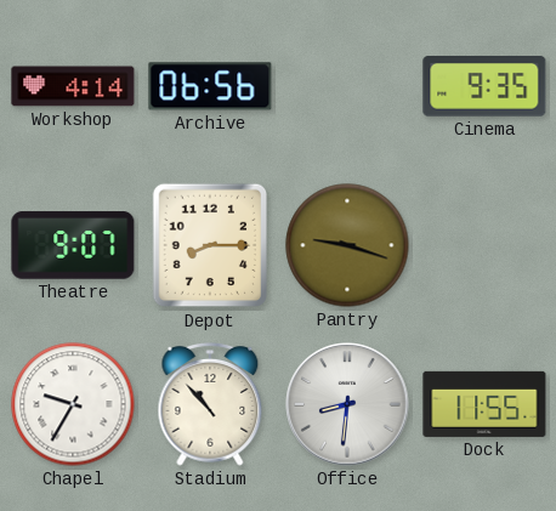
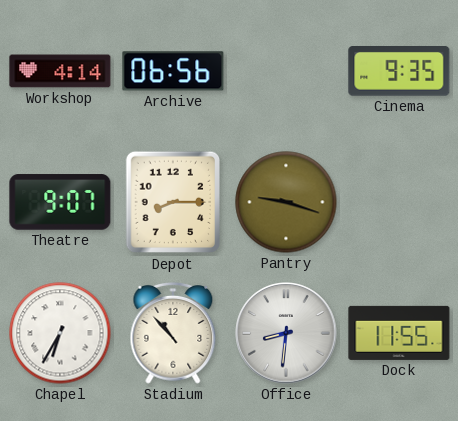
Chapel: 9:35 -> 6:35
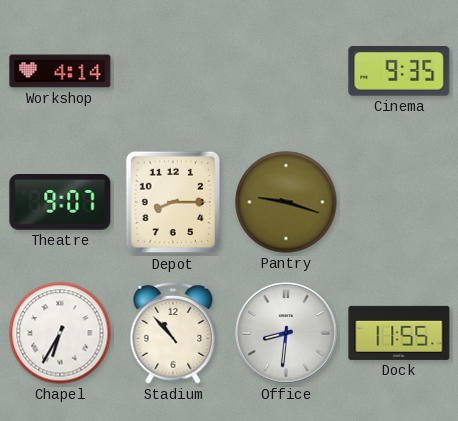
Archive: 06:56 -> none
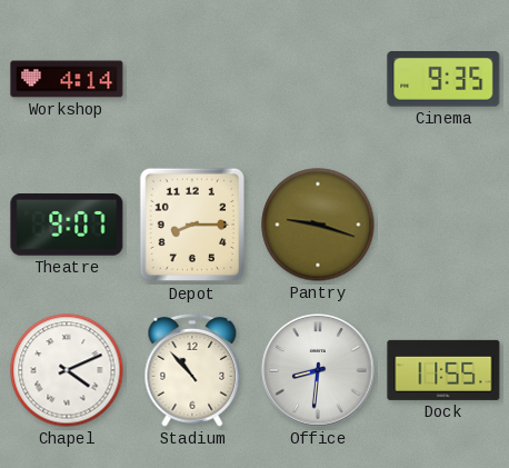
Chapel: 6:35 -> 4:11
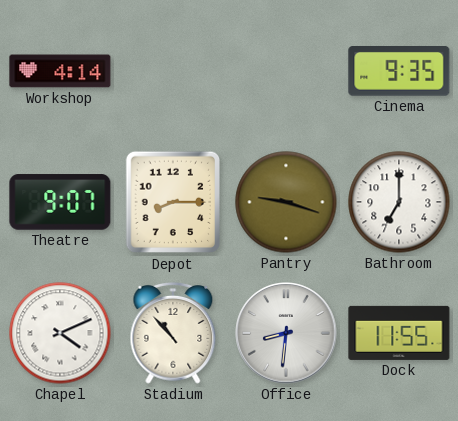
Bathroom: none -> 7:00
